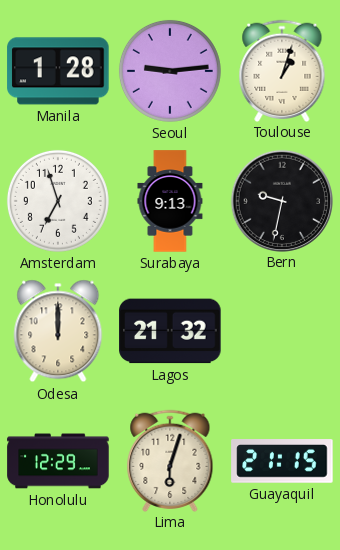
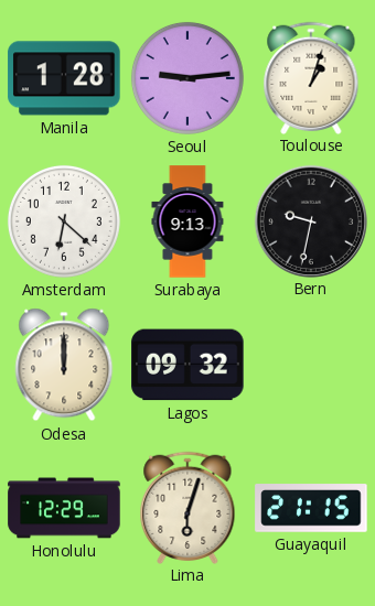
Amsterdam: 6:57 -> 6:22
Lagos: 21:32 -> 09:32
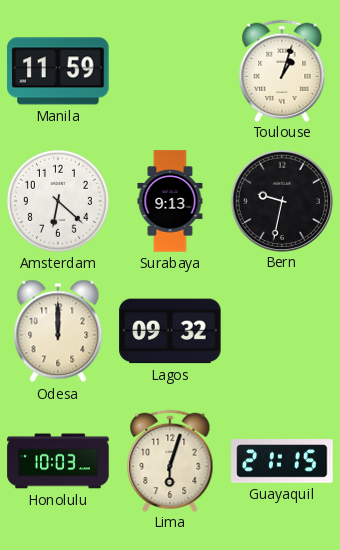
Manila: 1:28 -> 11:59
Seoul: 9:14 -> none
Honolulu: 12:29 -> 10:03
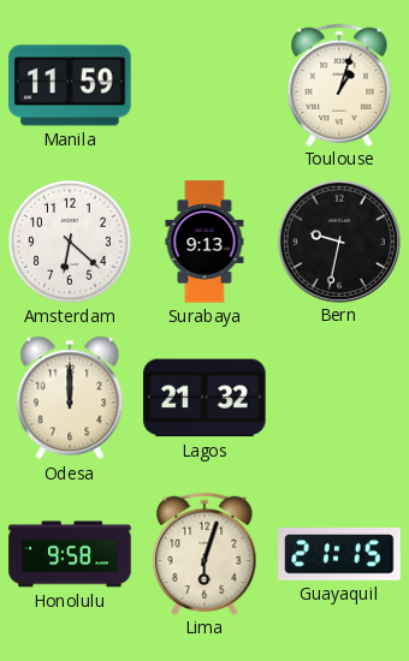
Lagos: 09:32 -> 21:32
Honolulu: 10:03 -> 9:58
